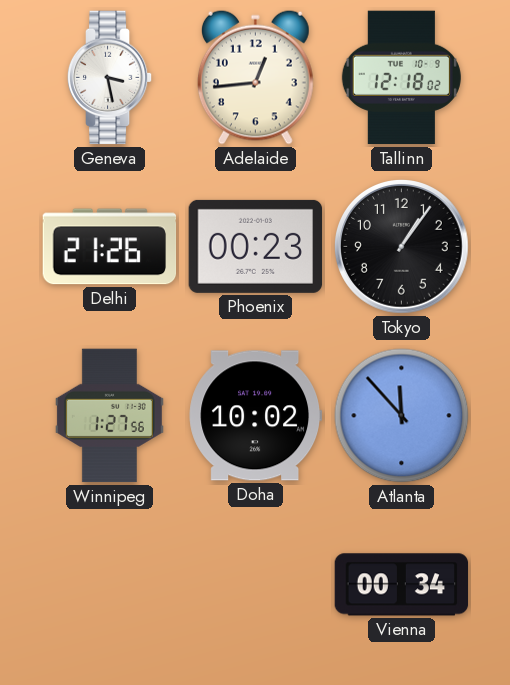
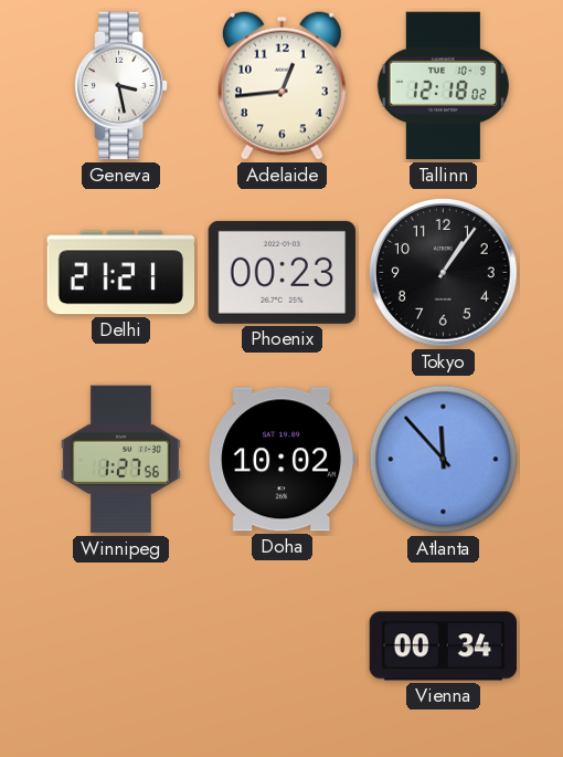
Delhi: 21:26 -> 21:21
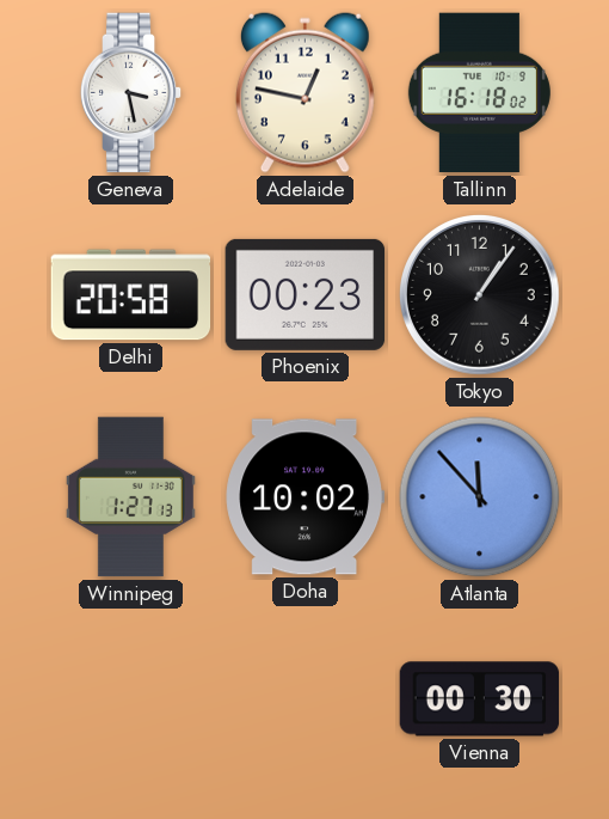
Adelaide: 12:44 -> 12:47
Tallinn: 12:18 -> 16:18
Delhi: 21:21 -> 20:58
Winnipeg: 1:27:56 -> 1:27:13
Vienna: 00:34 -> 00:30
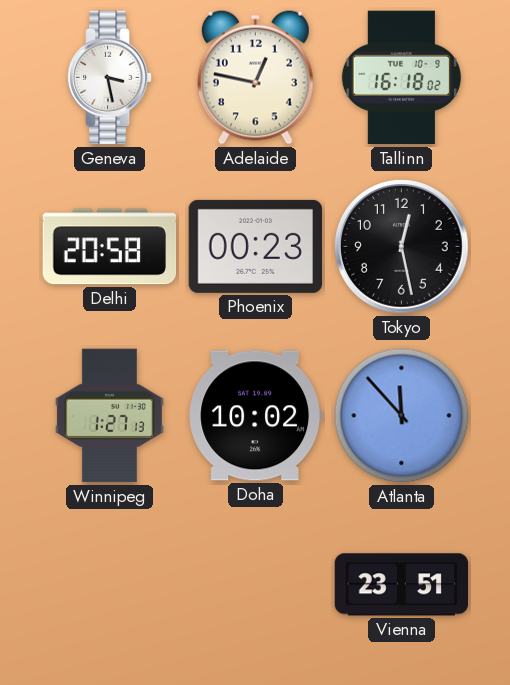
Tokyo: 1:06 -> 12:28
Vienna: 00:30 -> 23:51
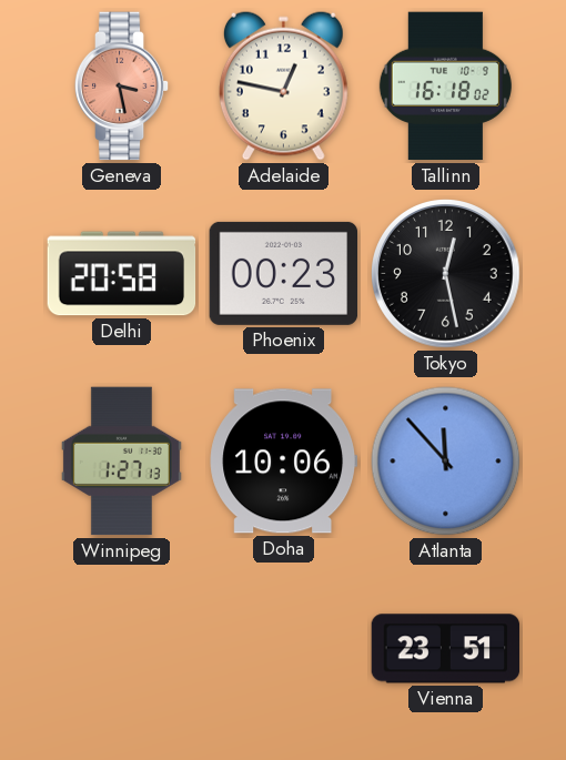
Geneva dial: white -> salmon
Doha: 10:02 -> 10:06
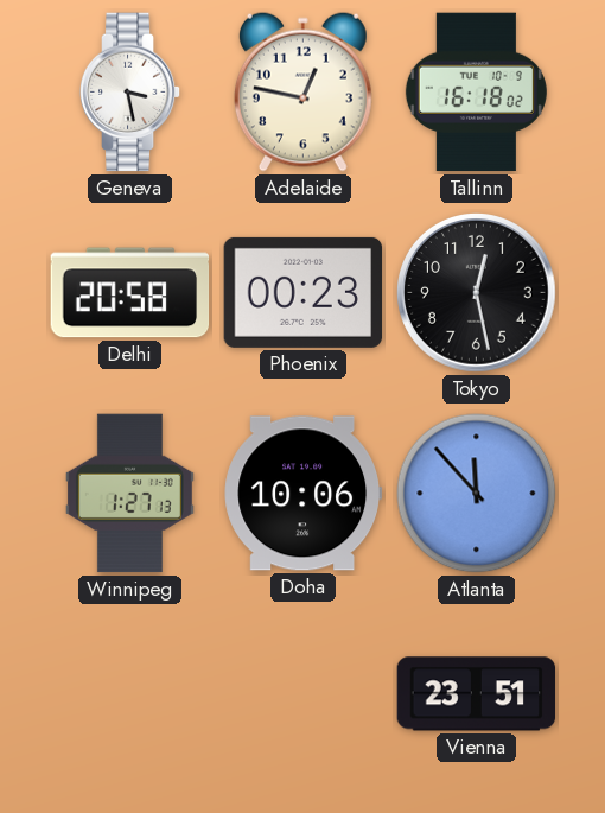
Geneva dial: salmon -> white
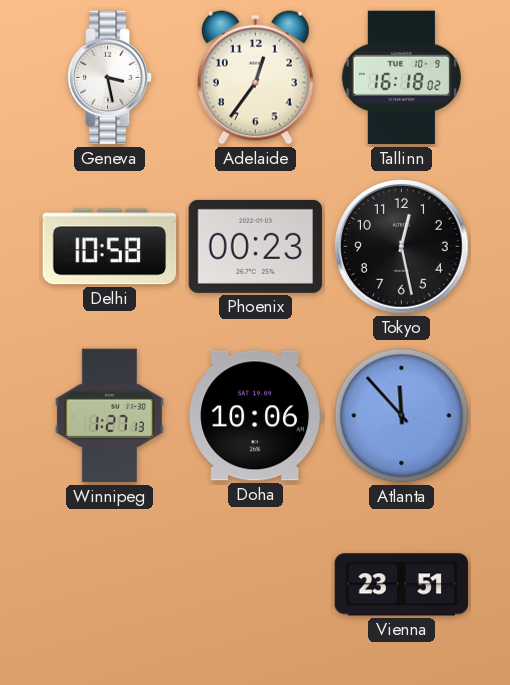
Adelaide: 12:47 -> 12:36
Delhi: 20:58 -> 10:58
